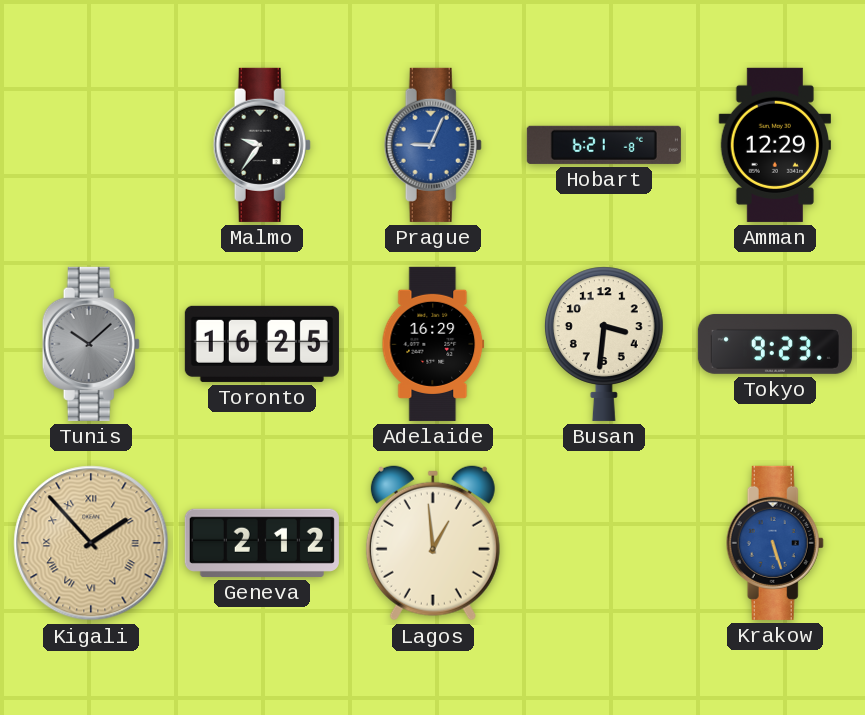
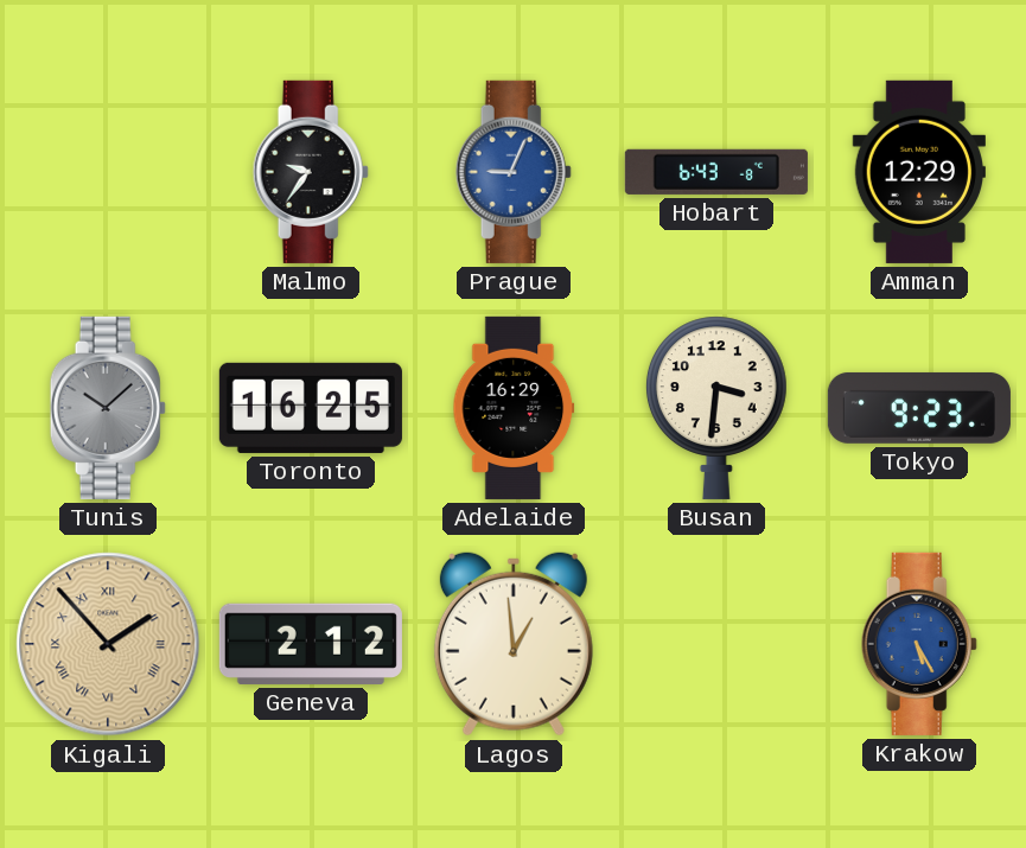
Hobart: 6:21 -> 6:43
Krakow: 5:27 -> 5:25
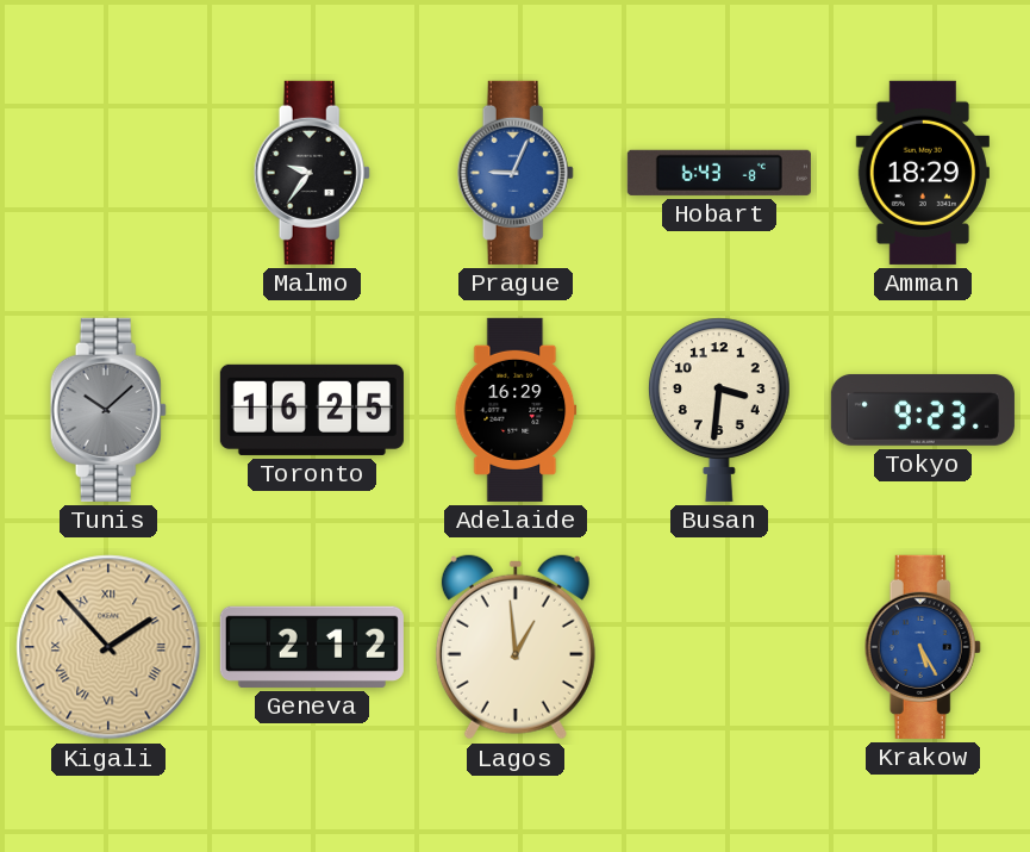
Amman: 12:29 -> 18:29
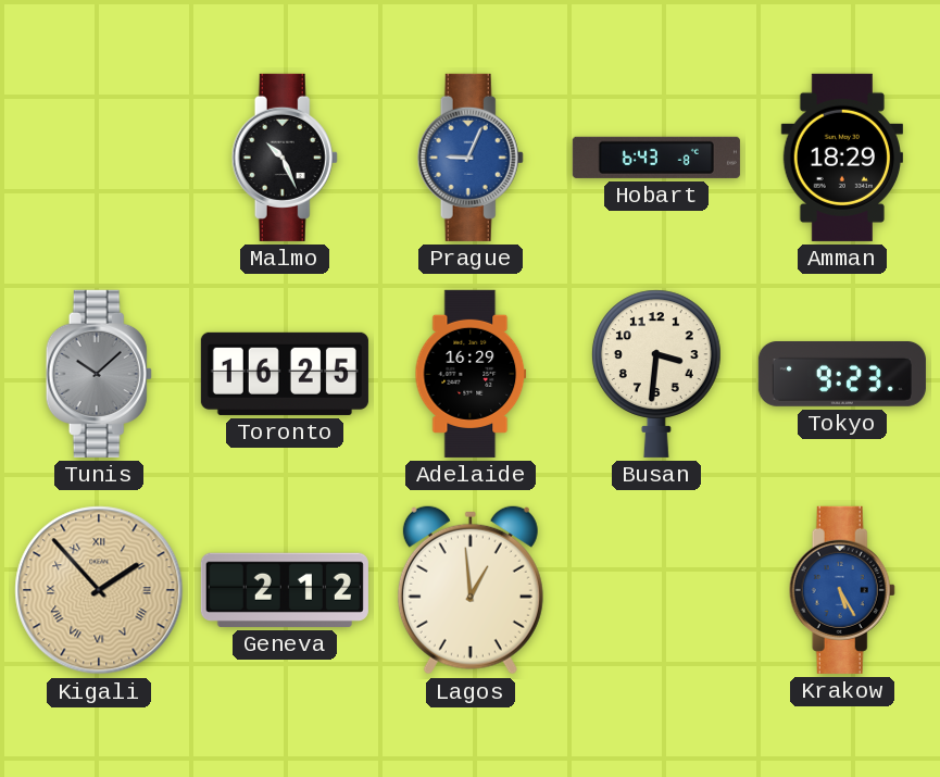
Malmo: 9:36 -> 10:26
